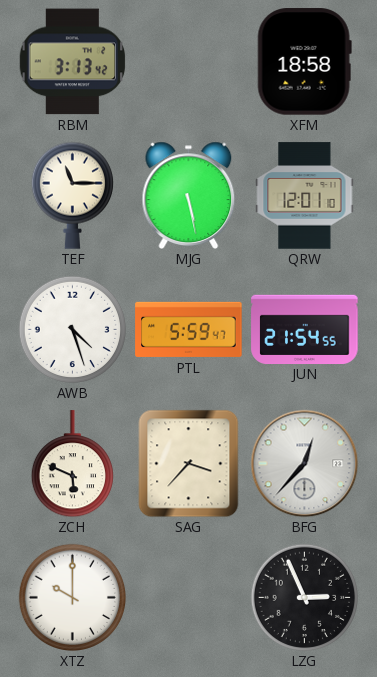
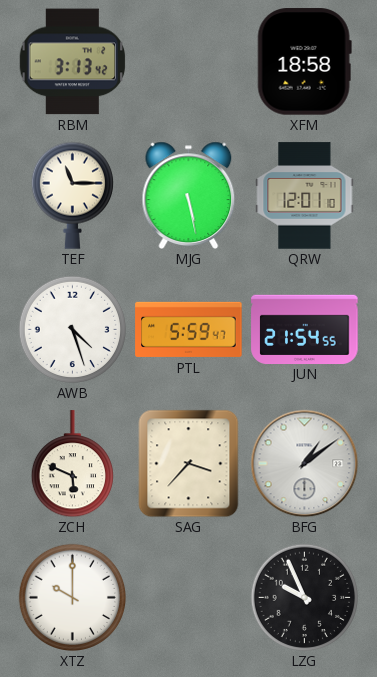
BFG: 12:37 -> 1:09
LZG: 2:56 -> 9:56
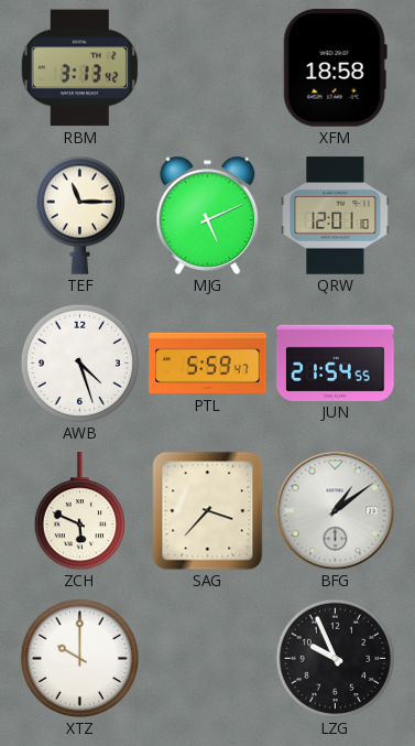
MJG: 5:28 -> 5:11
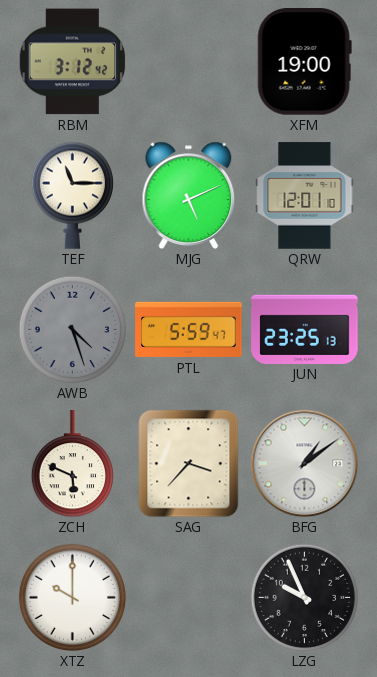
RBM: 3:13 -> 3:12
XFM: 18:58 -> 19:00
AWB dial: white -> grey
JUN: 21:54 -> 23:25
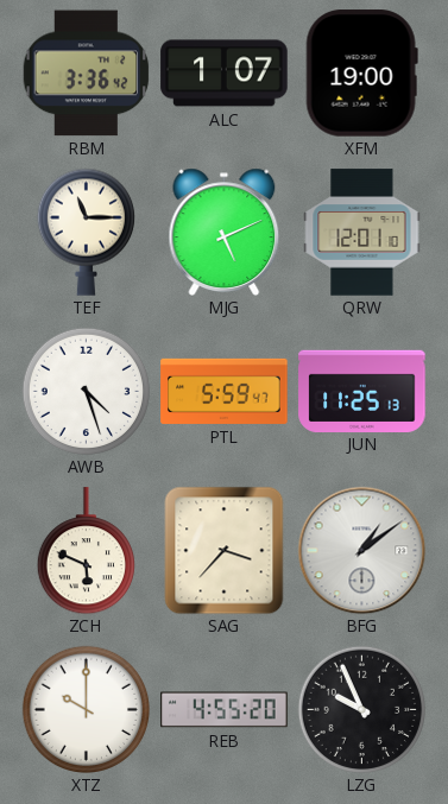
RBM: 3:12 -> 3:36
ALC: none -> 1:07
AWB dial: grey -> white
JUN: 23:25 -> 11:25
REB: none -> 4:55
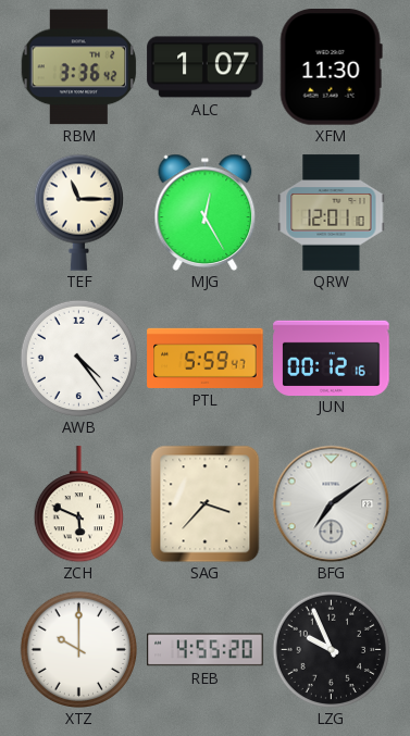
XFM: 19:00 -> 11:30
MJG: 5:11 -> 12:25
AWB: 4:27 -> 4:24
JUN: 11:25 -> 00:12
BFG: 1:09 -> 7:09
